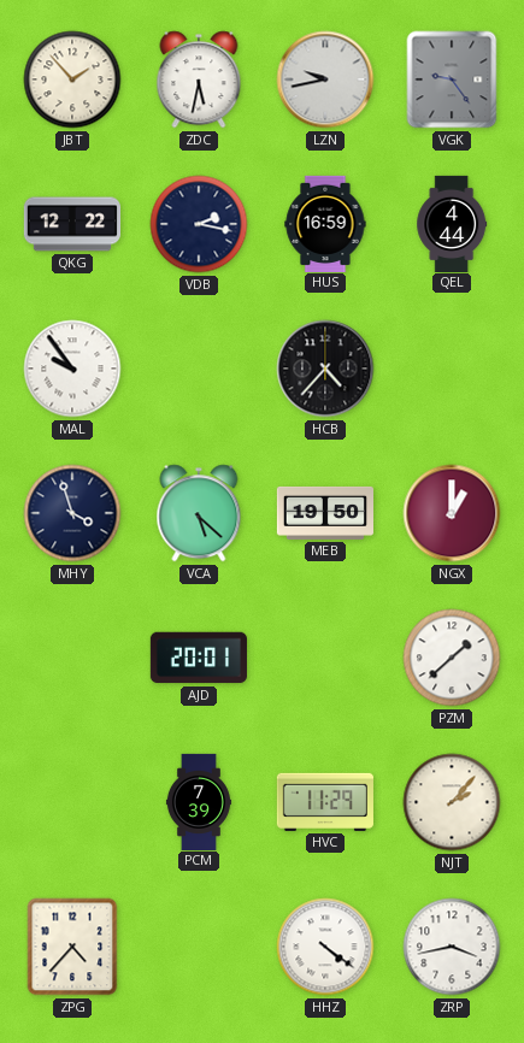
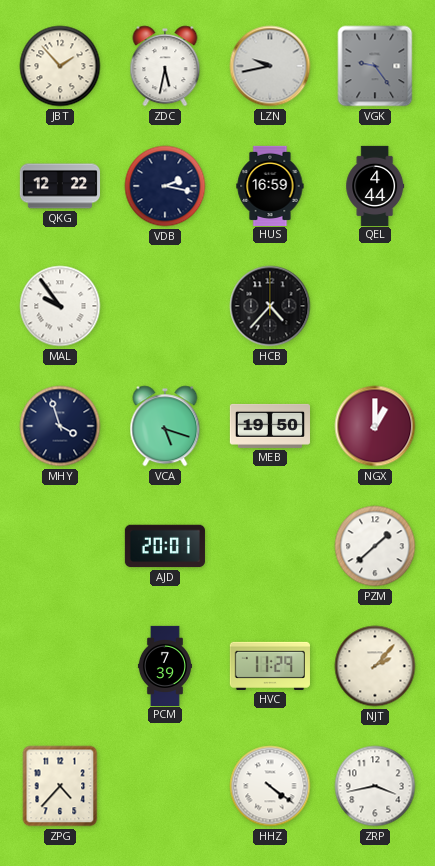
VCA: 5:22 -> 5:18
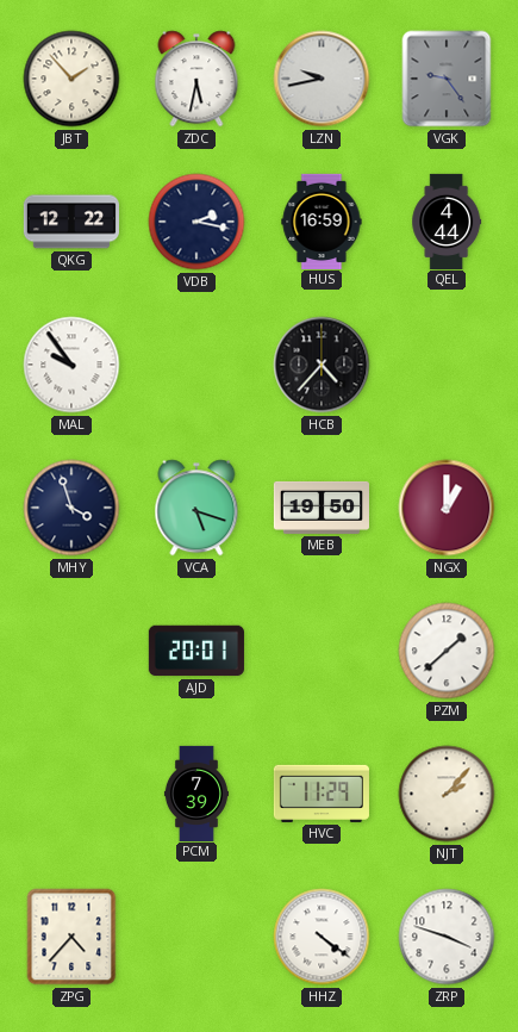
ZRP: 3:43 -> 3:48
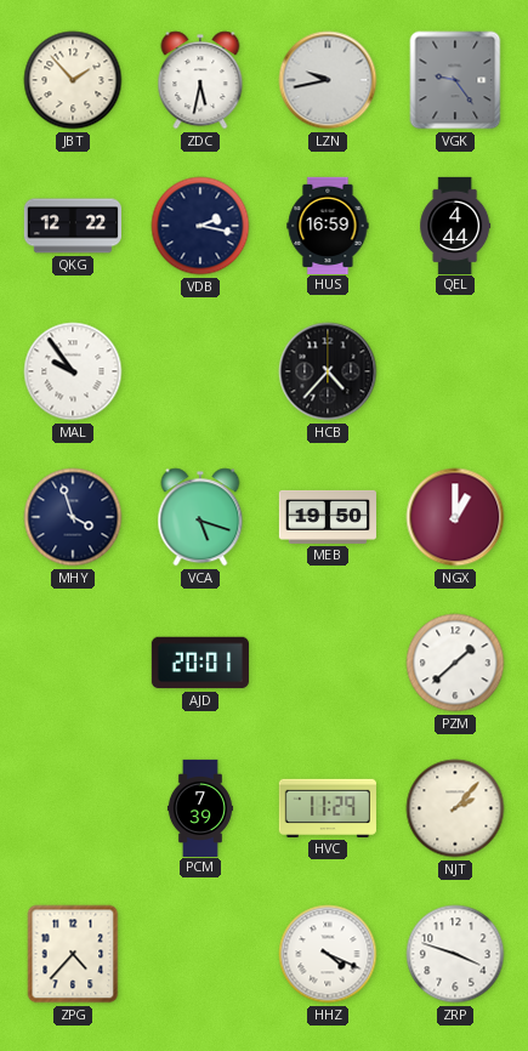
HHZ: 4:21 -> 4:19
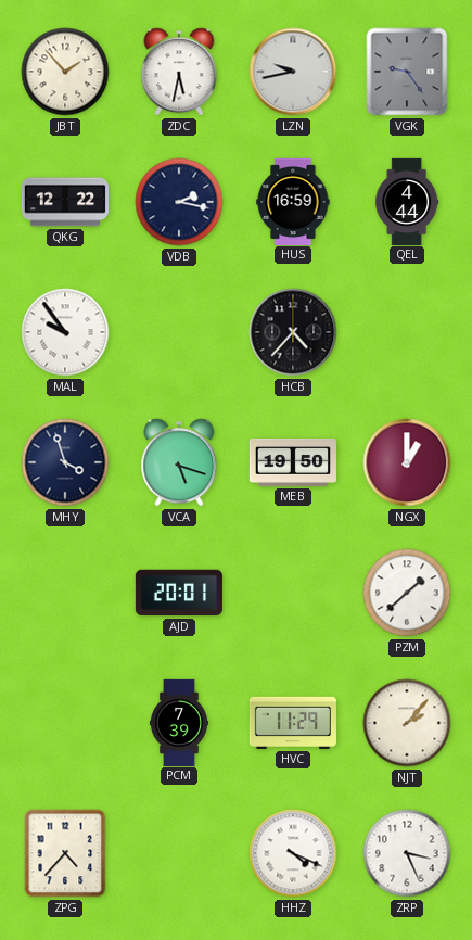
ZRP: 3:48 -> 3:26
